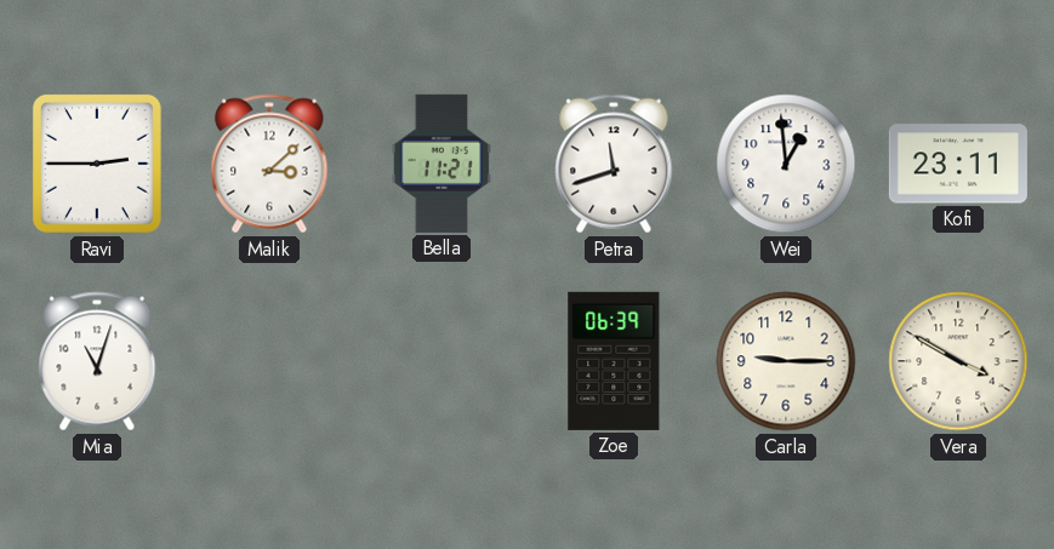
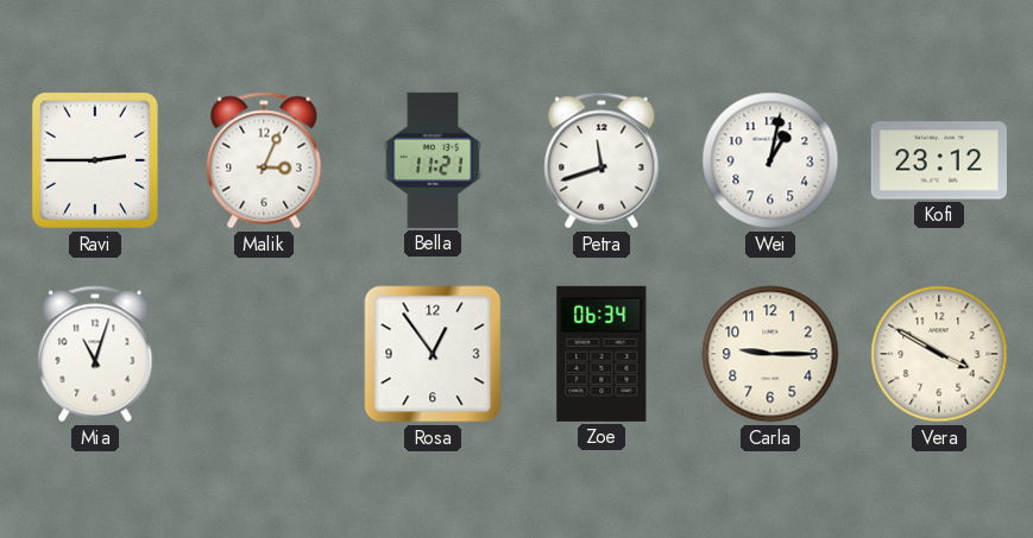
Malik: 3:08 -> 3:04
Wei: 12:59 -> 1:02
Kofi: 23:11 -> 23:12
Rosa: none -> 12:54
Zoe: 06:39 -> 06:34
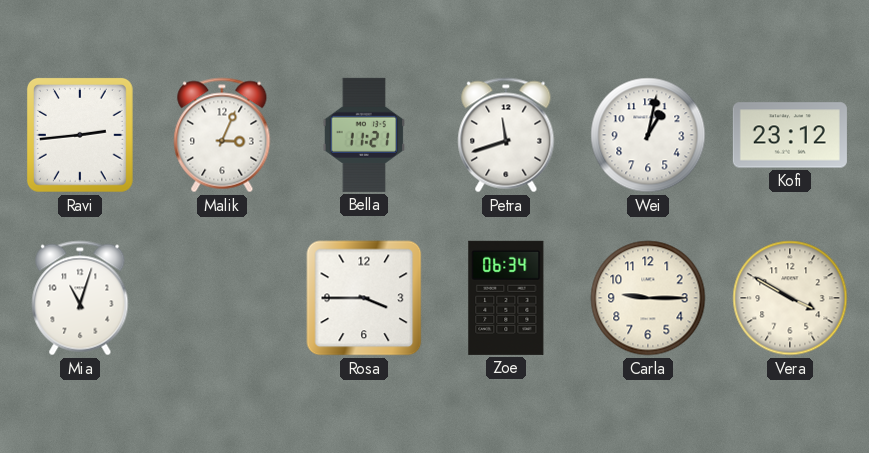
Ravi: 2:45 -> 2:44
Rosa: 12:54 -> 3:45
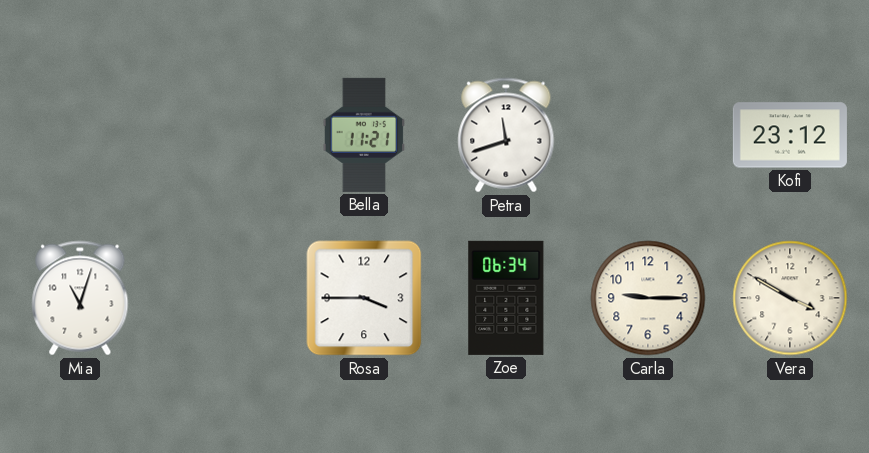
Ravi: 2:44 -> none
Malik: 3:04 -> none
Wei: 1:02 -> none
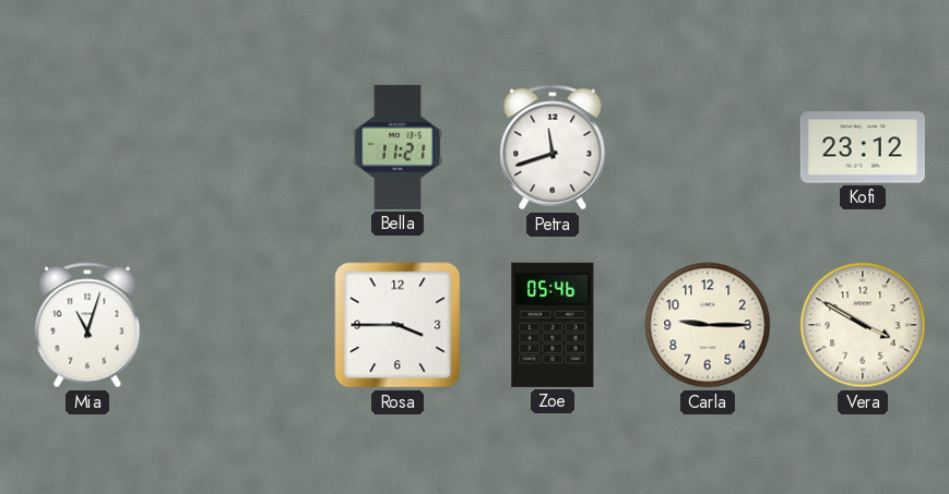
Zoe: 06:34 -> 05:46
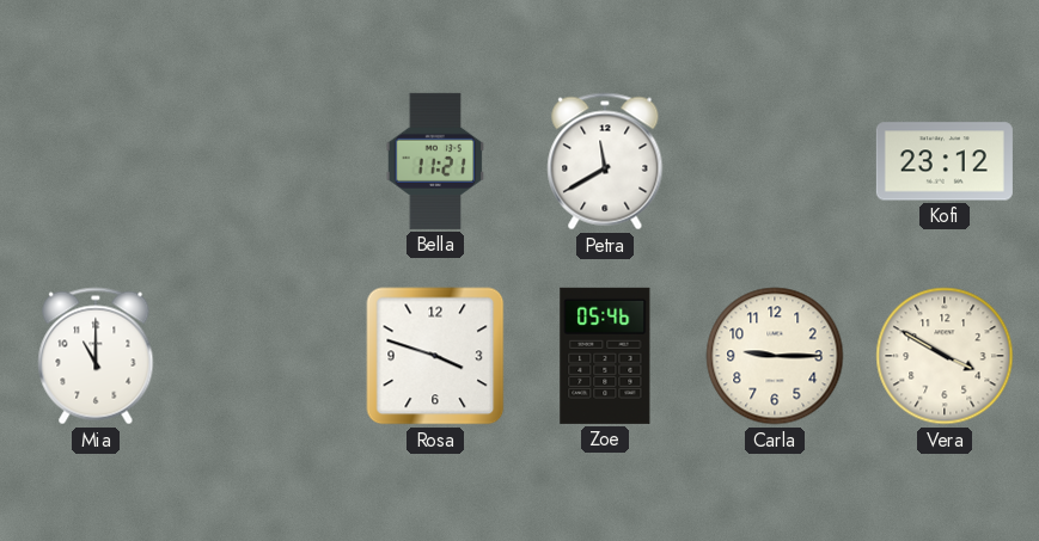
Petra: 11:42 -> 11:40
Mia: 11:03 -> 11:00
Rosa: 3:45 -> 3:48
